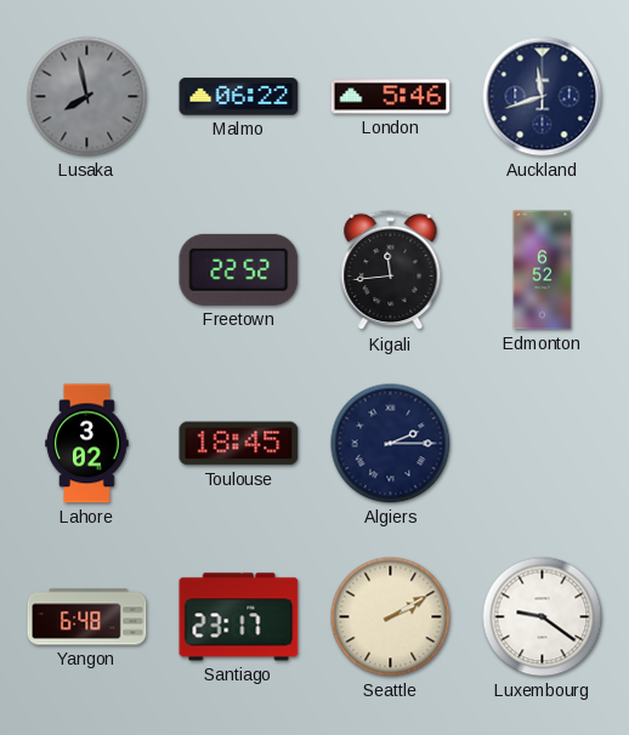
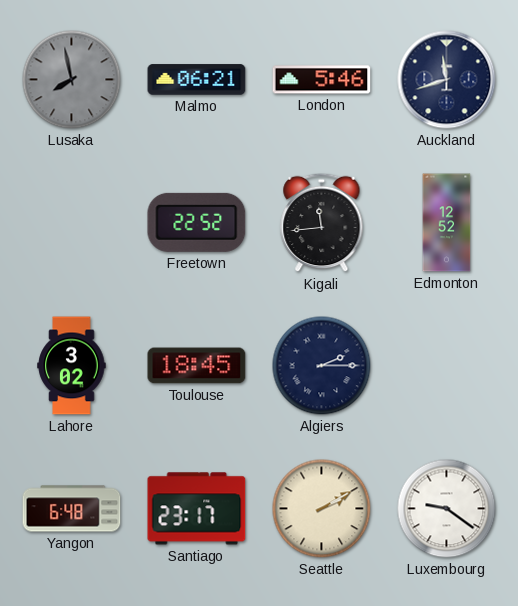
Malmo: 06:22 -> 06:21
Edmonton: 6:52 -> 12:52
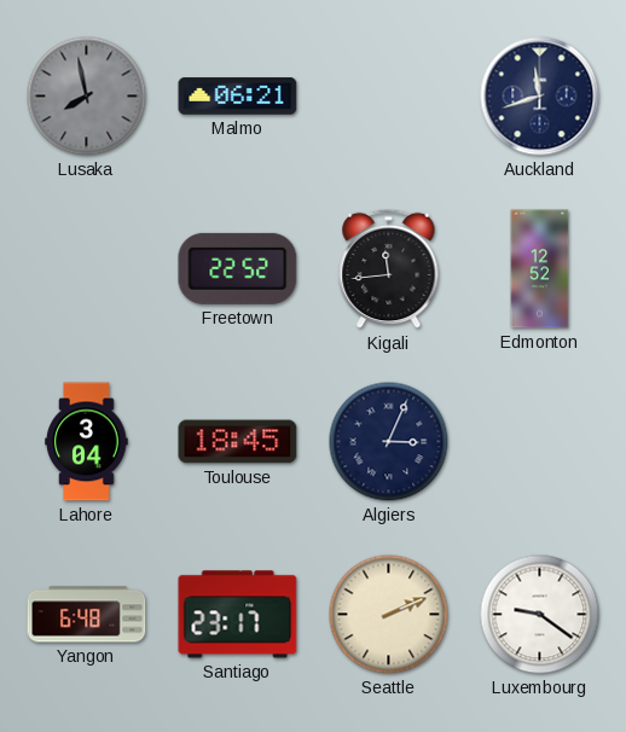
London: 5:46 -> none
Lahore: 3:02 -> 3:04
Algiers: 2:15 -> 3:04
Seattle: 2:10 -> 2:11
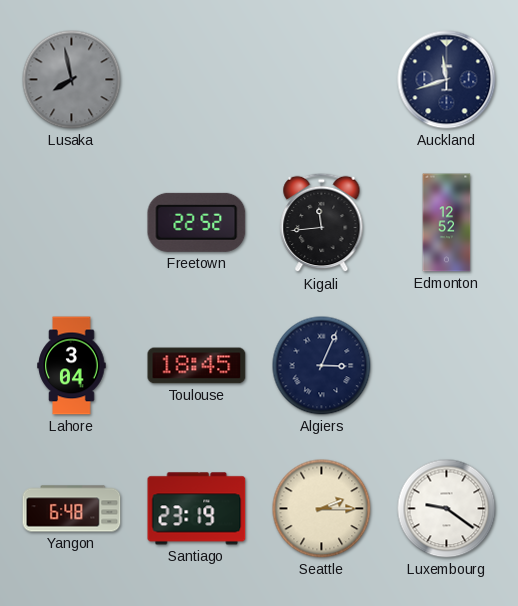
Malmo: 06:21 -> none
Santiago: 23:17 -> 23:19
Seattle: 2:11 -> 2:15
